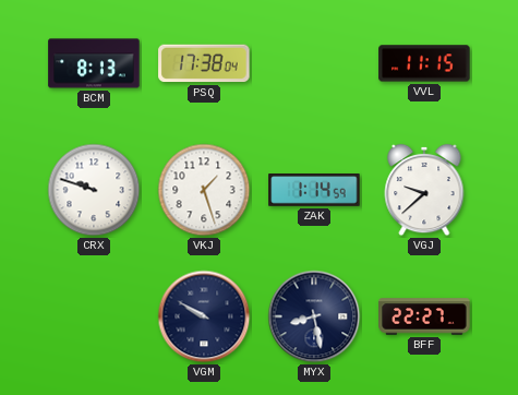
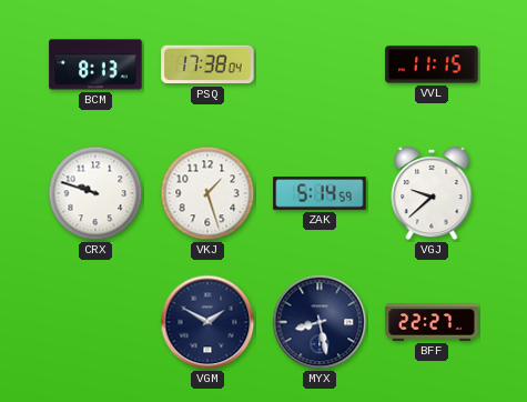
ZAK: 1:14 -> 5:14
VGM: 9:50 -> 1:50
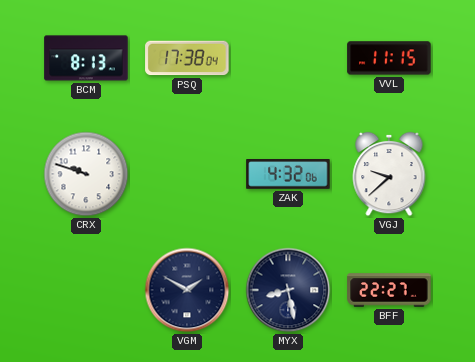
VKJ: 1:27 -> none
ZAK: 5:14 -> 4:32
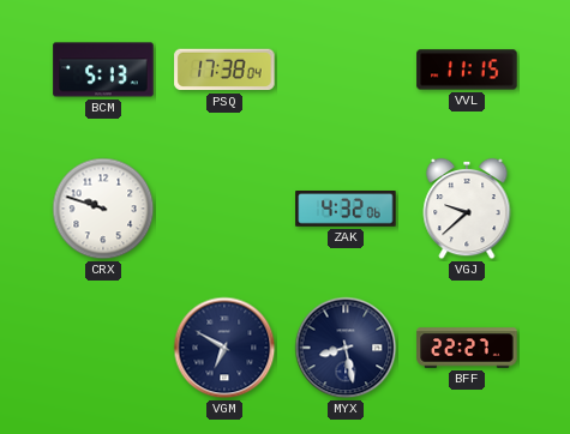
BCM: 8:13 -> 5:13
VGM: 1:50 -> 6:50
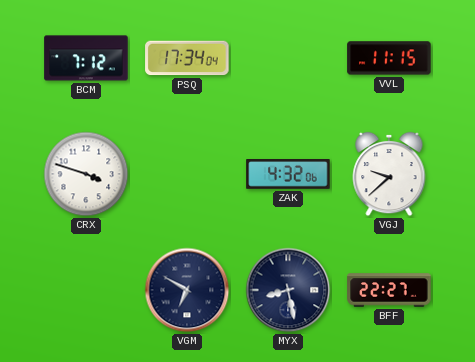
BCM: 5:13 -> 7:12
PSQ: 17:38 -> 17:34
CRX: 9:48 -> 3:48
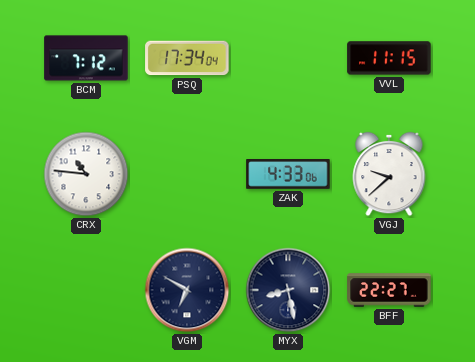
CRX: 3:48 -> 10:46
ZAK: 4:32 -> 4:33
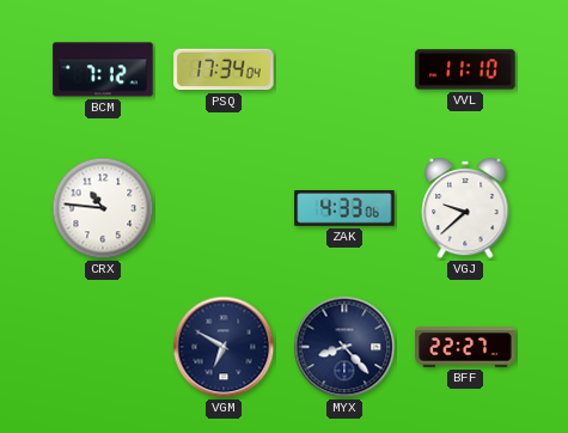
VVL: 11:15 -> 11:10
MYX: 8:28 -> 8:23
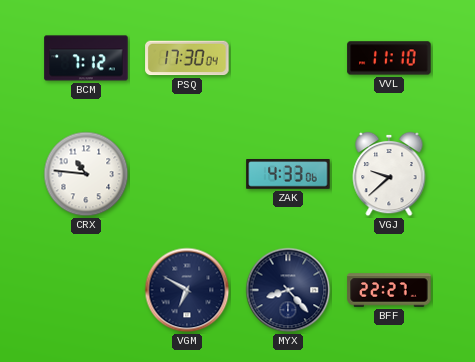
PSQ: 17:34 -> 17:30
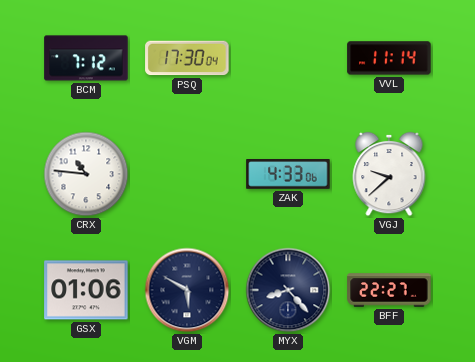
VVL: 11:10 -> 11:14
GSX: none -> 01:06
VGM: 6:50 -> 5:50
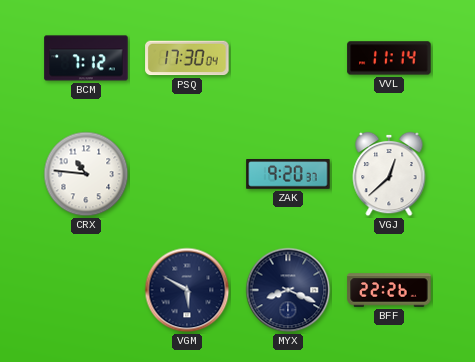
ZAK: 4:33 -> 9:20
VGJ: 9:38 -> 12:38
GSX: 01:06 -> none
MYX: 8:23 -> 8:19
BFF: 22:27 -> 22:26
